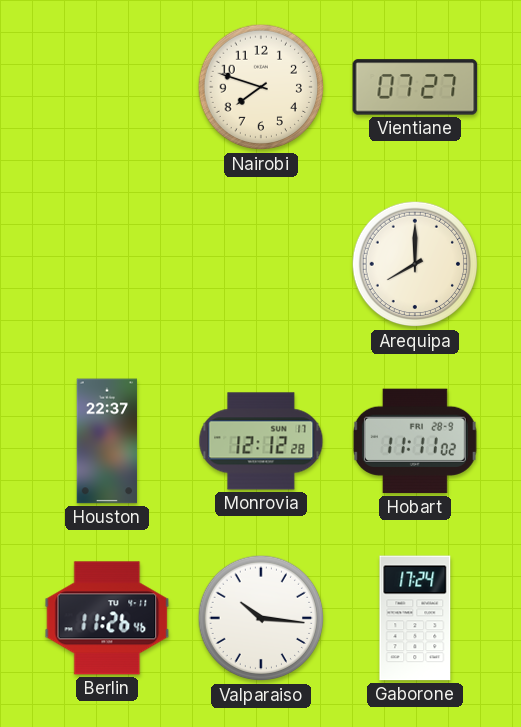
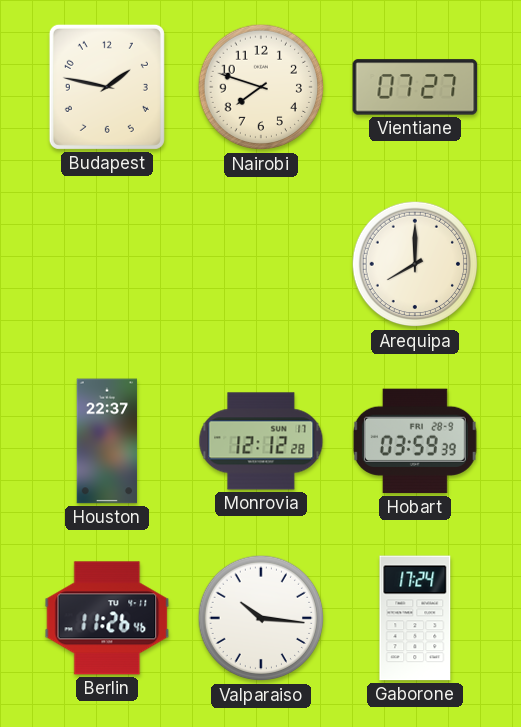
Budapest: none -> 1:47
Hobart: 11:11 -> 03:59
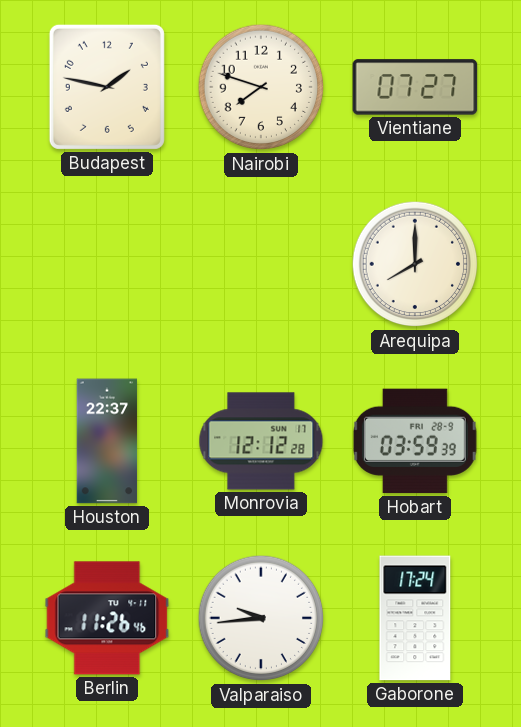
Valparaiso: 10:16 -> 9:44
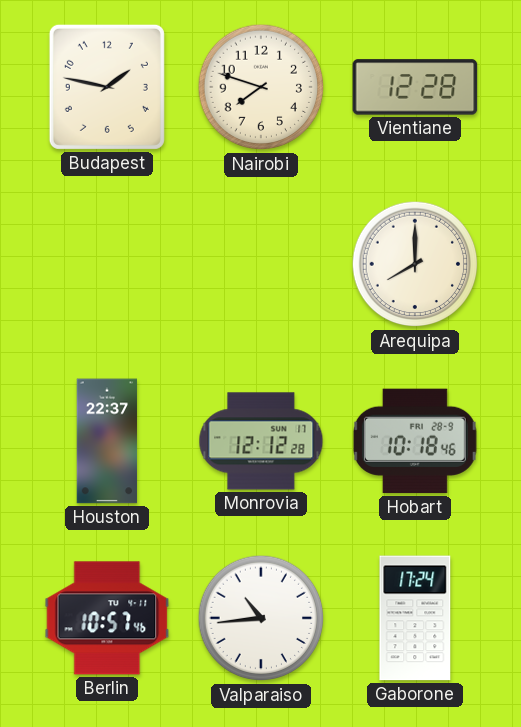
Vientiane: 07:27 -> 12:28
Hobart: 03:59 -> 10:18
Berlin: 11:26 -> 10:57
Valparaiso: 9:44 -> 10:44
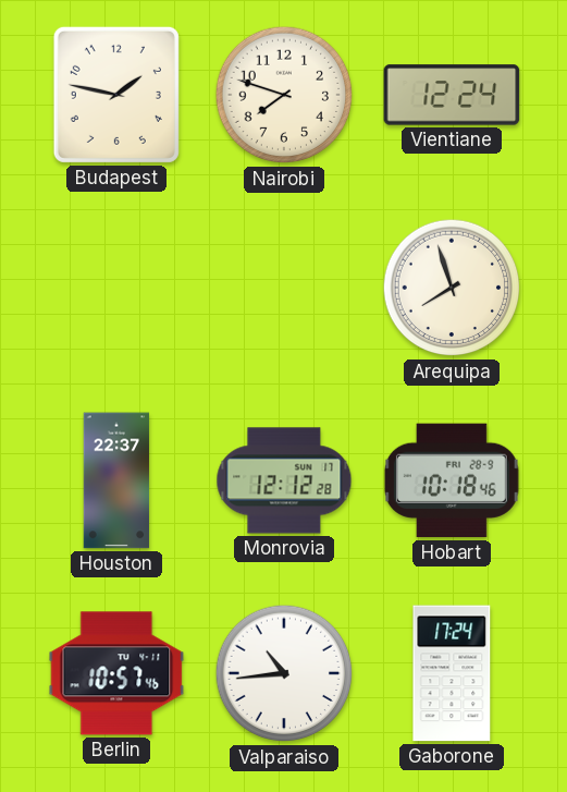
Vientiane: 12:28 -> 12:24
Arequipa: 8:00 -> 7:57
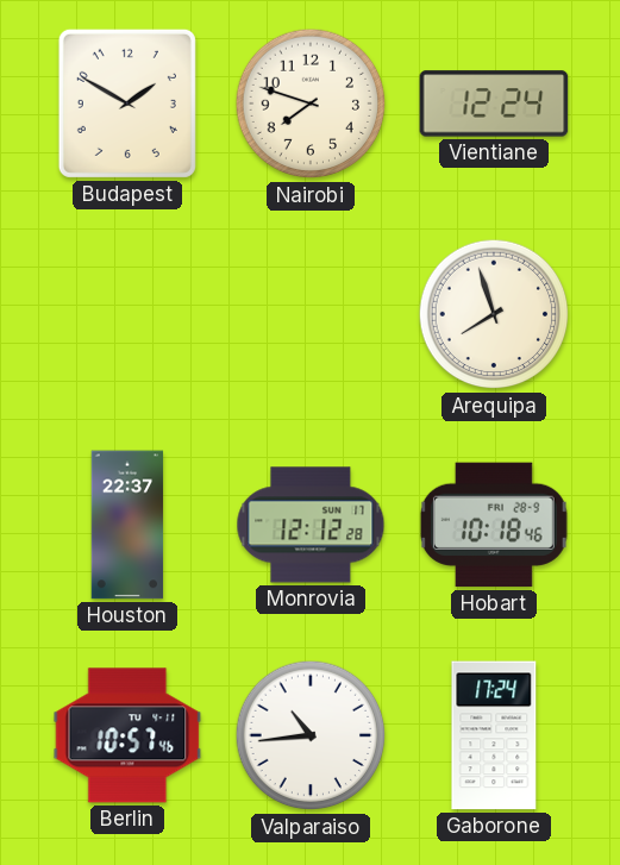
Budapest: 1:47 -> 1:50
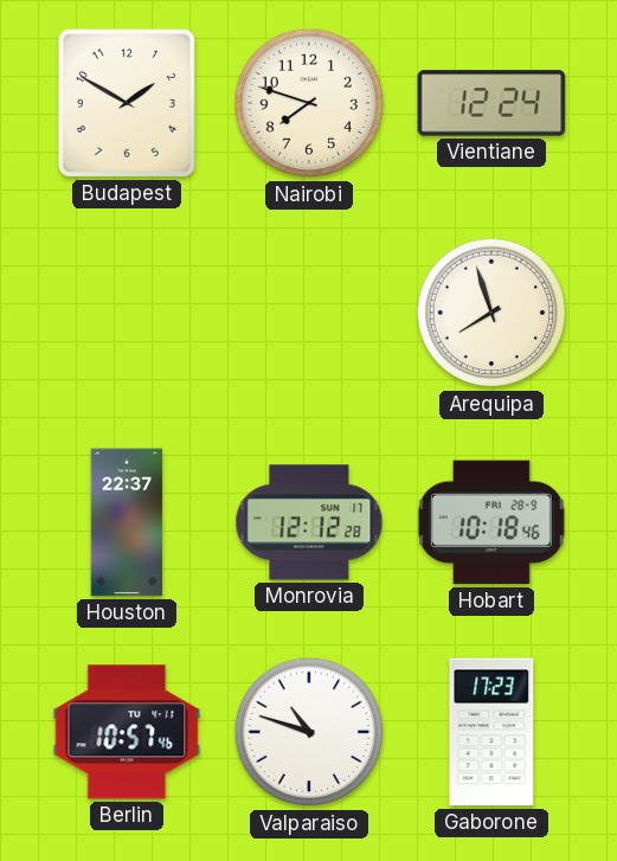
Valparaiso: 10:44 -> 10:48
Gaborone: 17:24 -> 17:23
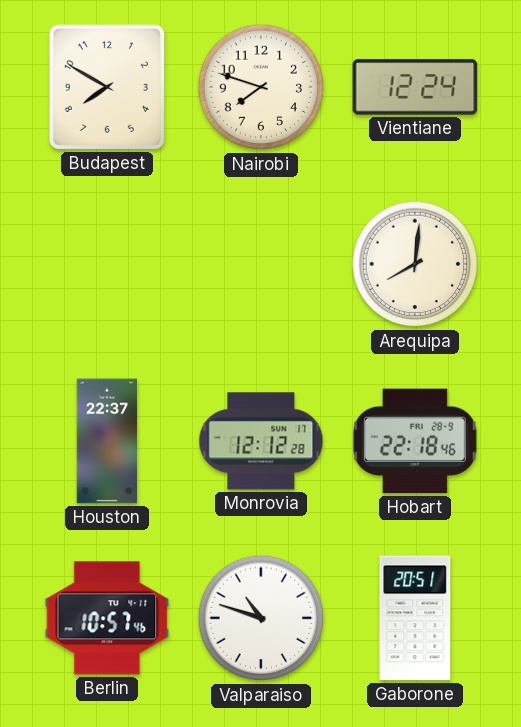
Budapest: 1:50 -> 7:50
Arequipa: 7:57 -> 8:01
Hobart: 10:18 -> 22:18
Gaborone: 17:23 -> 20:51
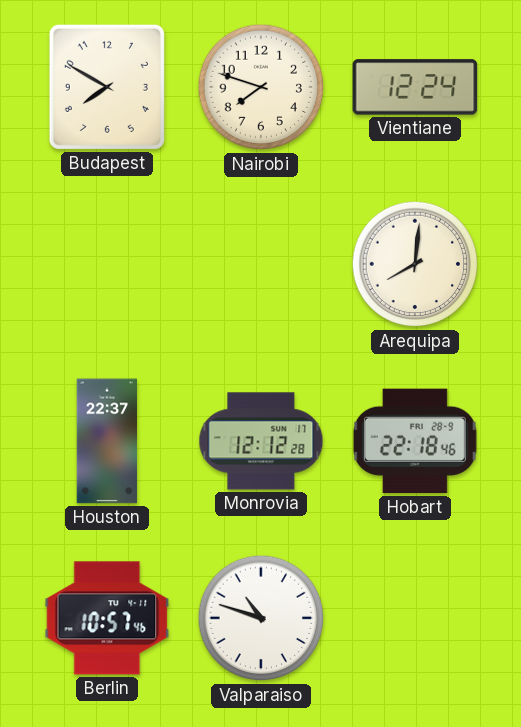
Gaborone: 20:51 -> none
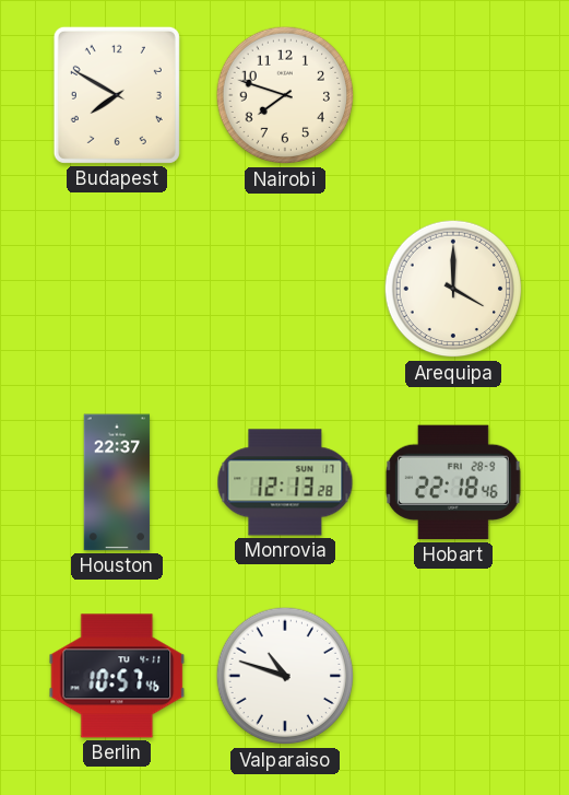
Vientiane: 12:24 -> none
Arequipa: 8:01 -> 4:00
Monrovia: 12:12 -> 12:13
